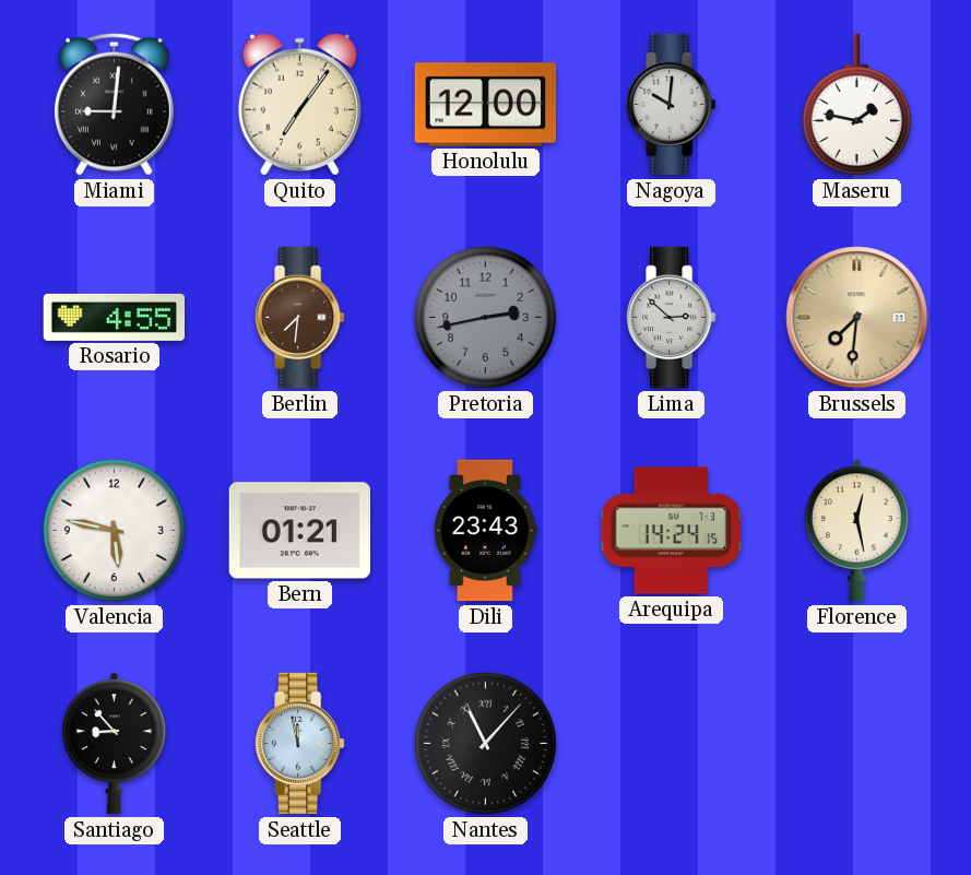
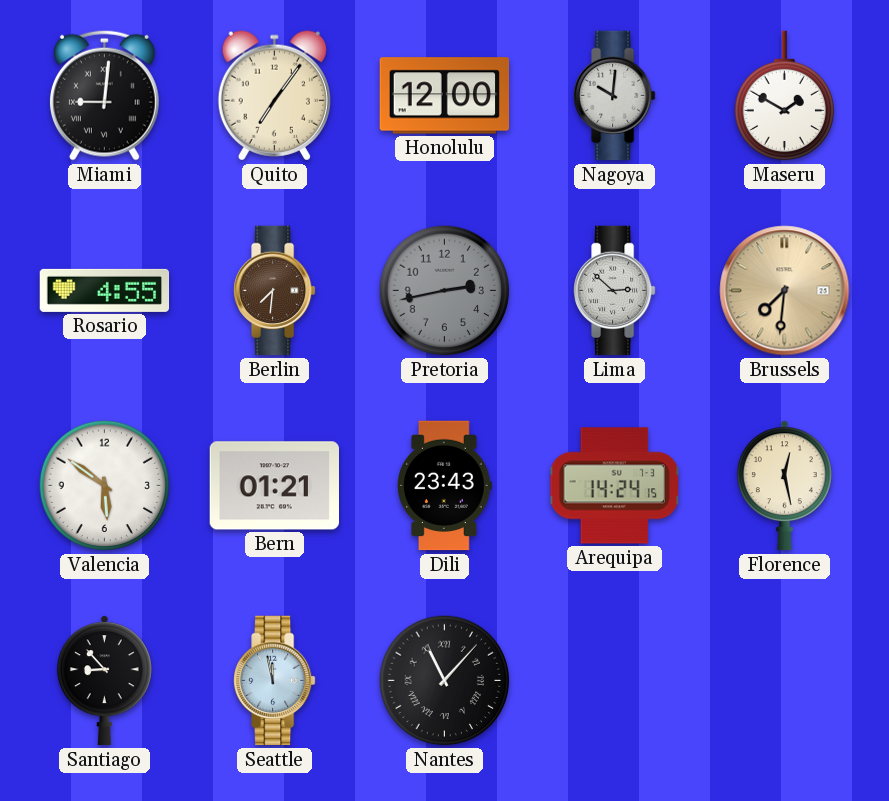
Maseru: 1:47 -> 1:50
Valencia: 5:47 -> 5:51
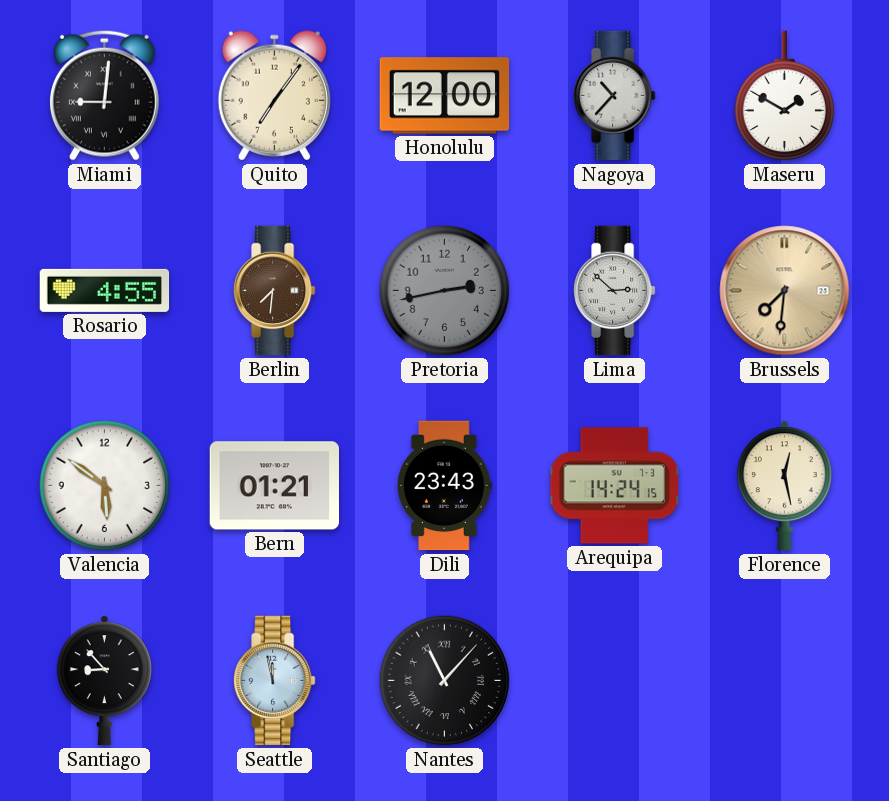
Nagoya: 10:01 -> 10:37
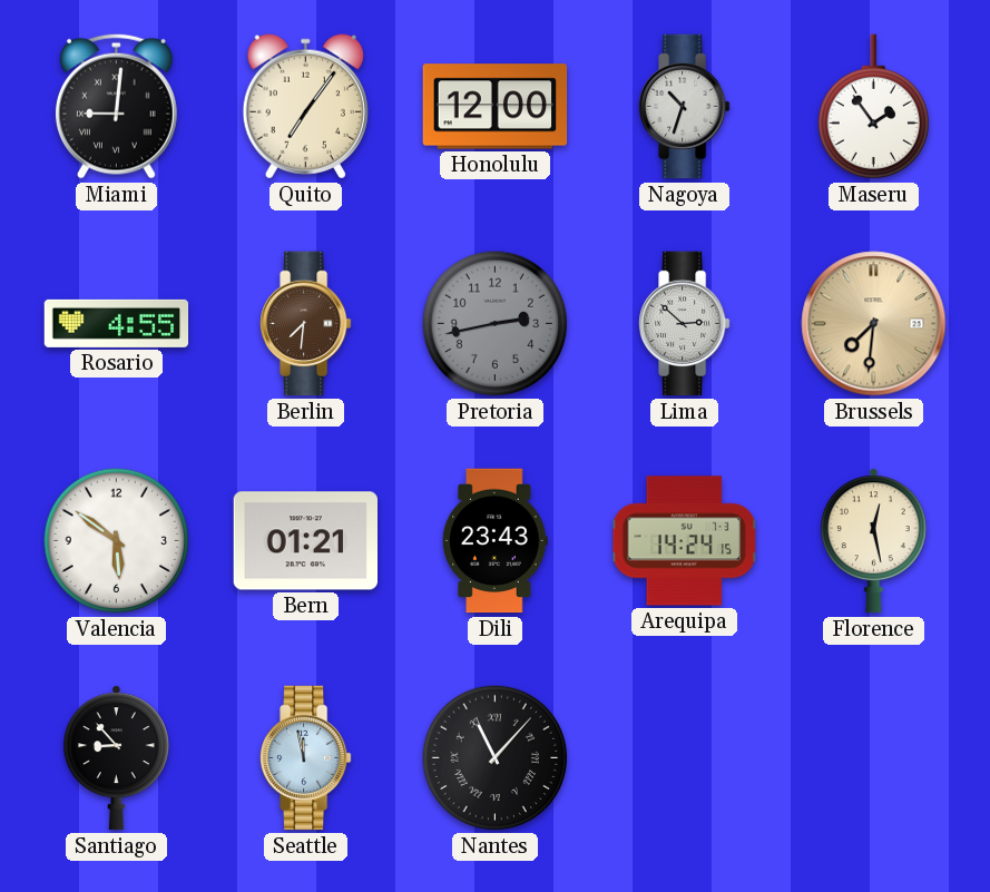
Nagoya: 10:37 -> 10:33
Maseru: 1:50 -> 1:54
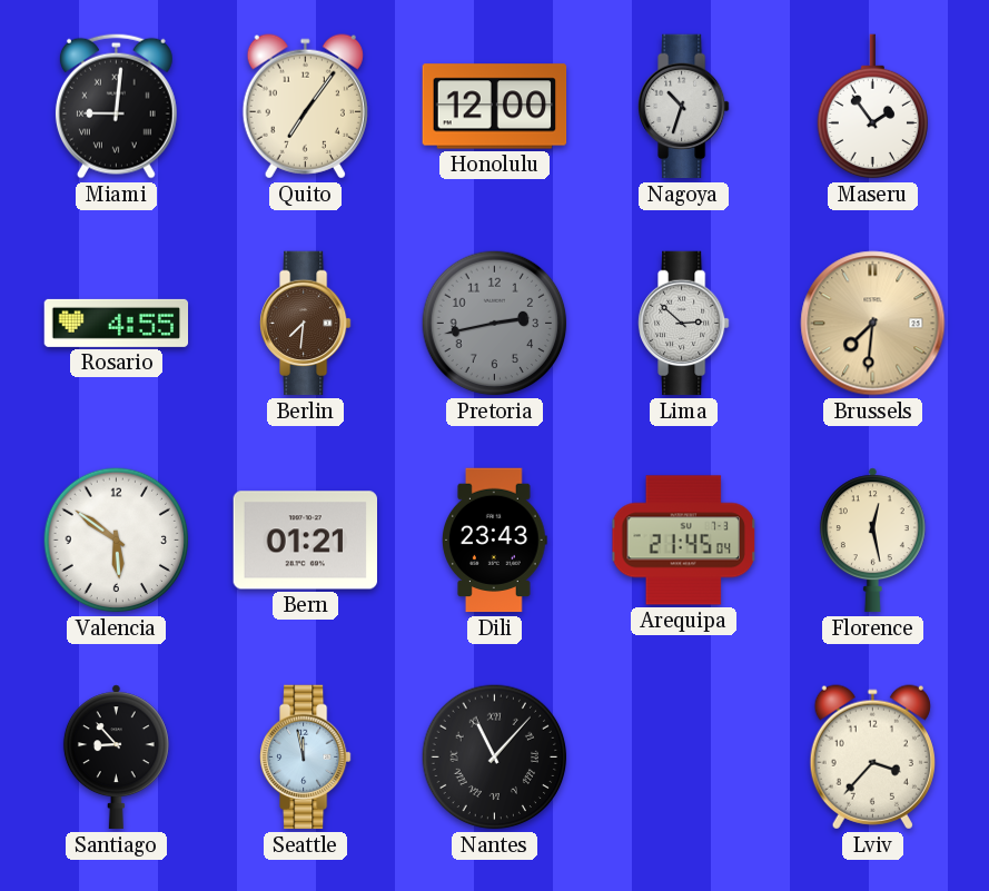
Arequipa: 14:24 -> 21:45
Lviv: none -> 3:37
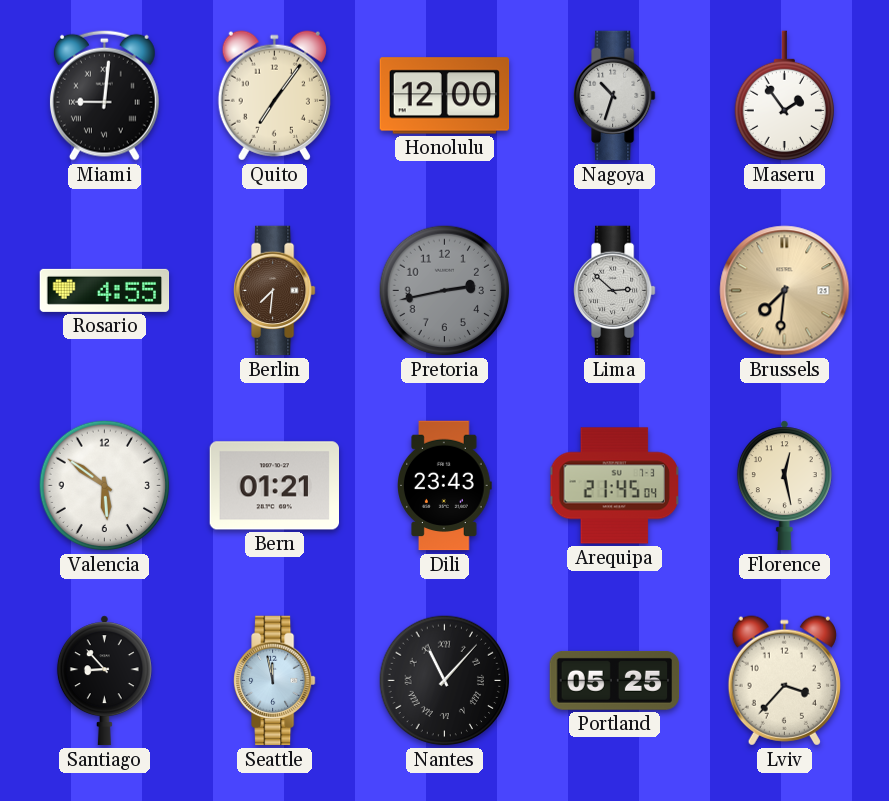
Portland: none -> 05:25
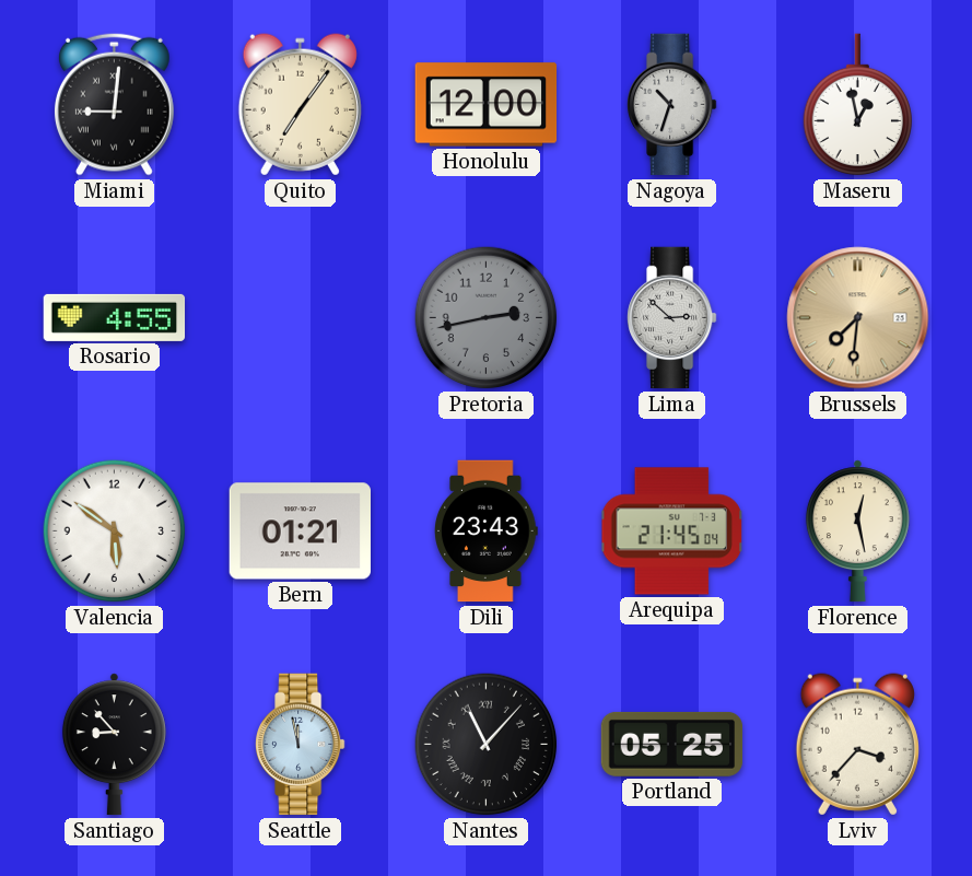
Maseru: 1:54 -> 12:58
Berlin: 7:31 -> none
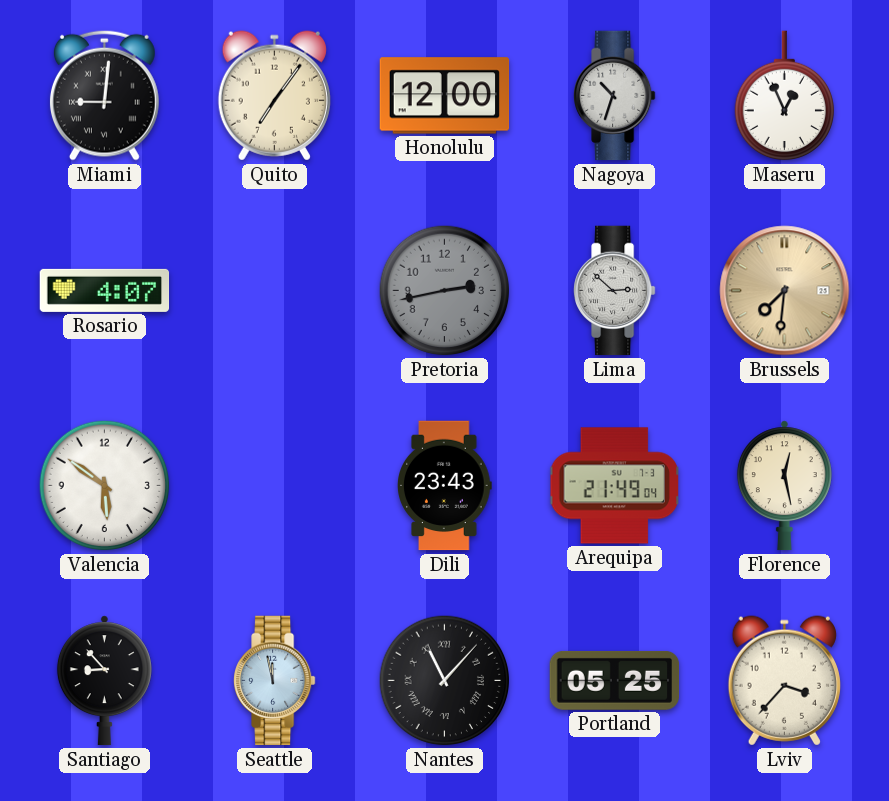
Maseru: 12:58 -> 12:56
Rosario: 4:55 -> 4:07
Bern: 01:21 -> none
Arequipa: 21:45 -> 21:49
